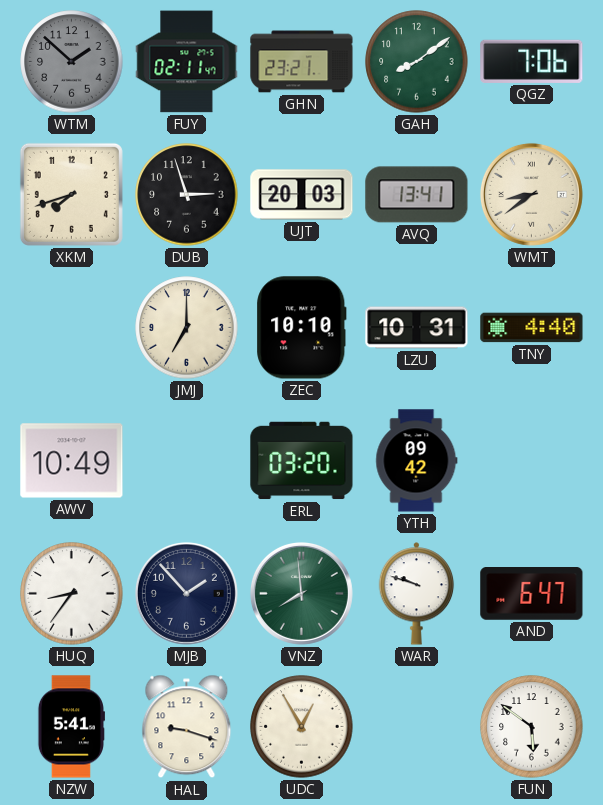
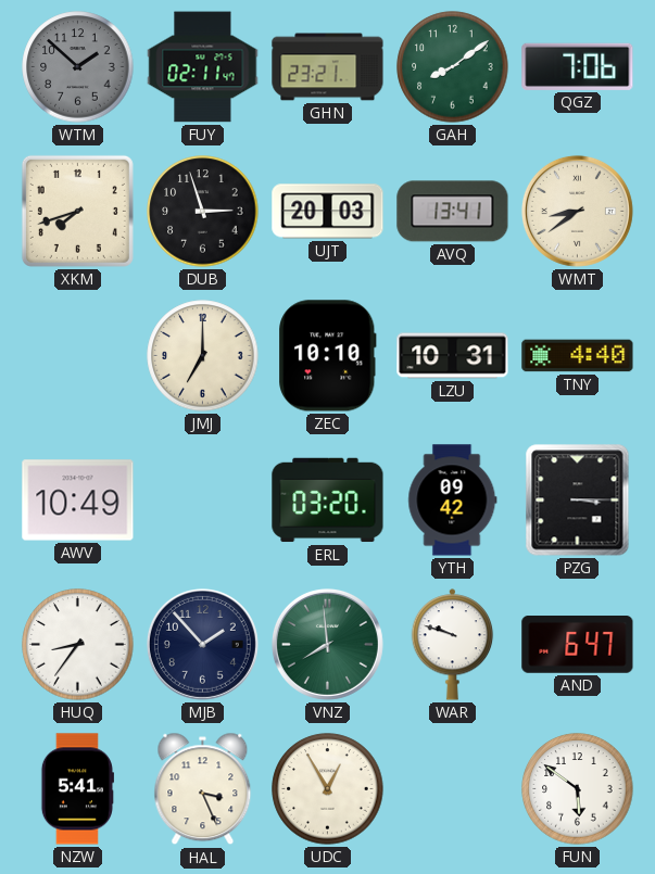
PZG: none -> 3:15
HAL: 9:18 -> 3:26
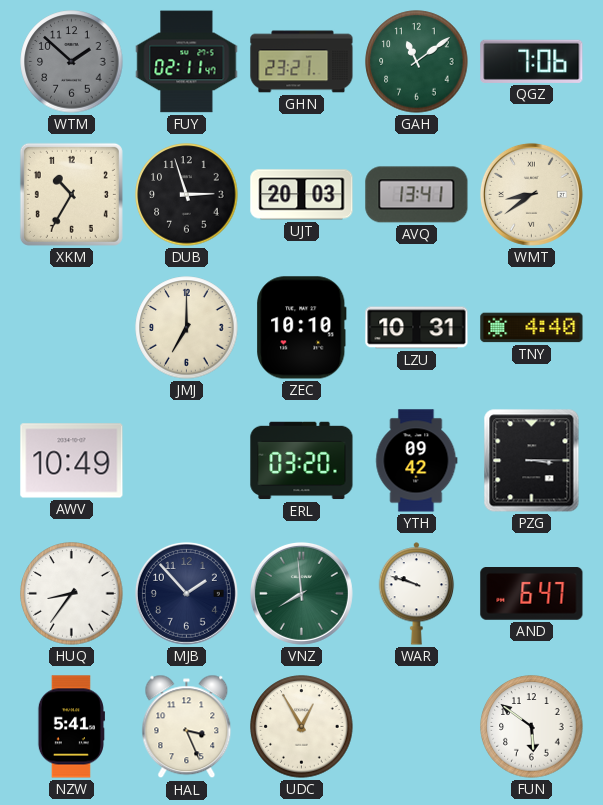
GAH: 8:09 -> 11:09
XKM: 7:42 -> 10:35
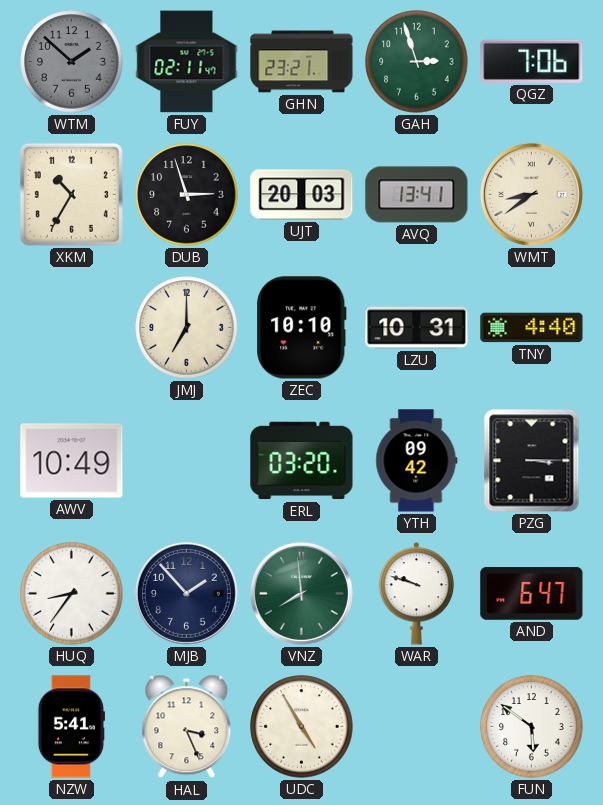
GAH: 11:09 -> 2:57
UDC: 12:55 -> 4:55
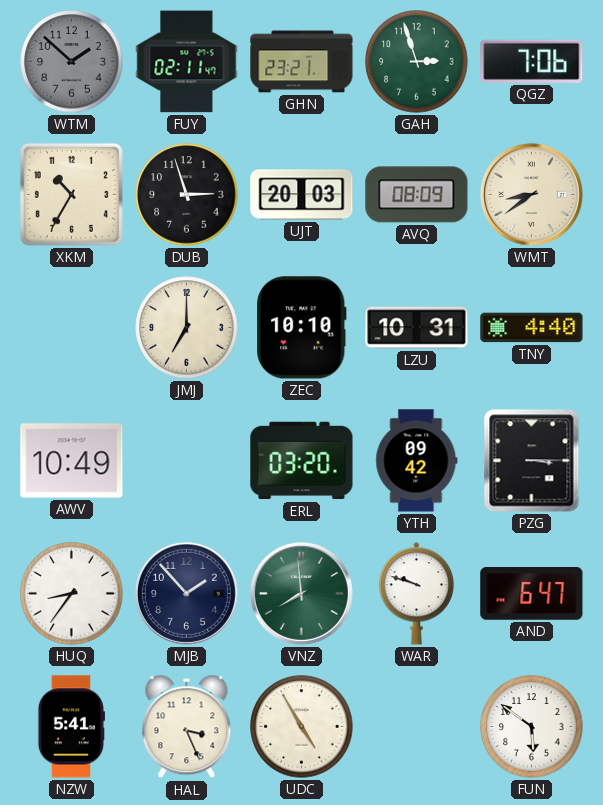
AVQ: 13:41 -> 08:09
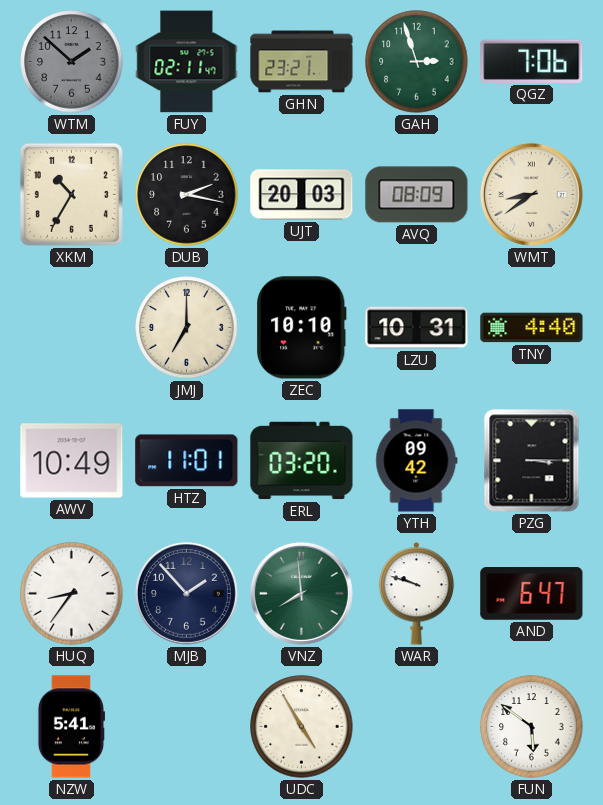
DUB: 2:57 -> 2:17
HTZ: none -> 11:01
HAL: 3:26 -> none
